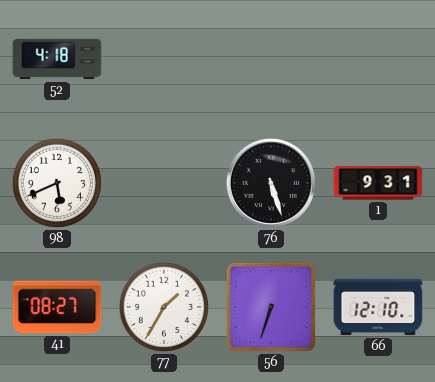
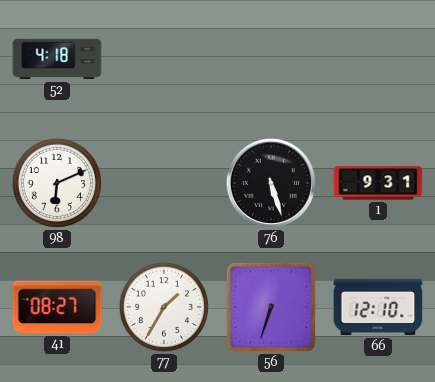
98: 5:41 -> 6:11
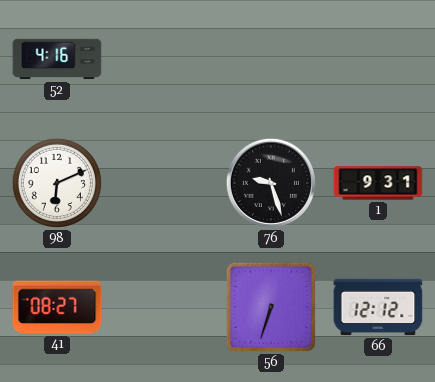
52: 4:18 -> 4:16
76: 5:27 -> 9:27
77: 1:35 -> none
66: 12:10 -> 12:12
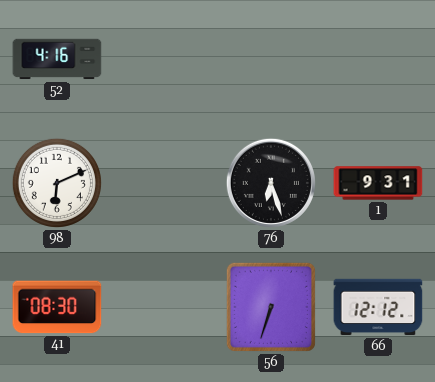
76: 9:27 -> 6:27
41: 08:27 -> 08:30
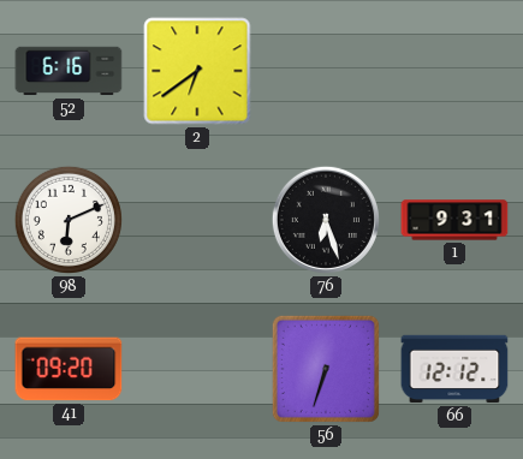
52: 4:16 -> 6:16
2: none -> 6:39
41: 08:30 -> 09:20
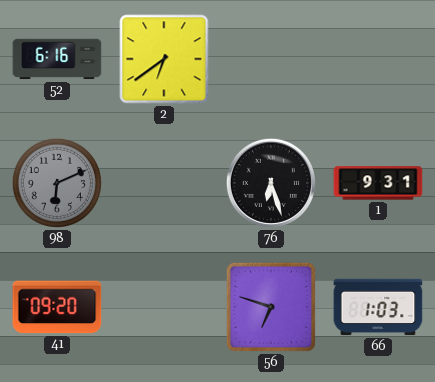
98 dial: white -> grey
56: 6:33 -> 6:48
66: 12:12 -> 1:03
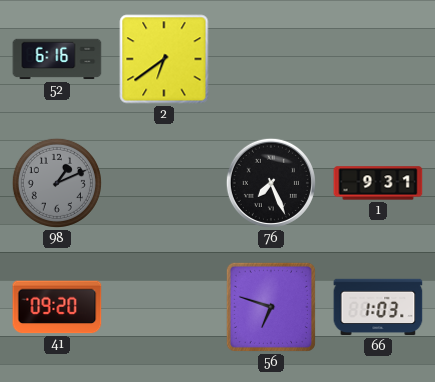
98: 6:11 -> 1:11
76: 6:27 -> 7:26
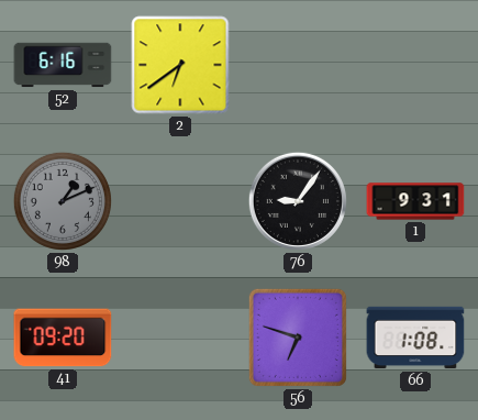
76: 7:26 -> 9:06
66: 1:03 -> 1:08
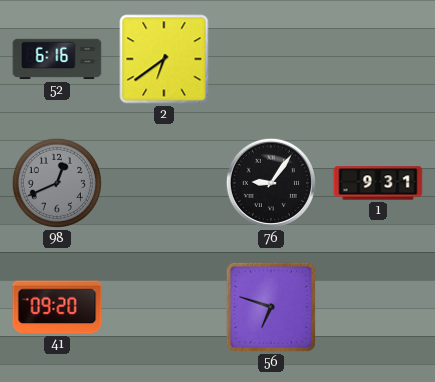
98: 1:11 -> 12:41
66: 1:08 -> none
